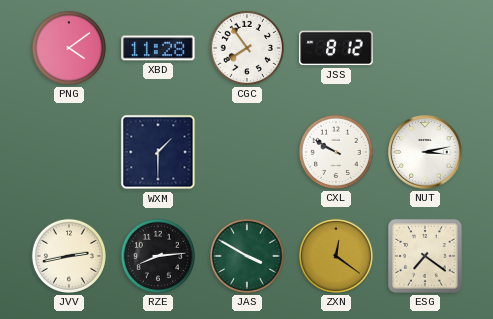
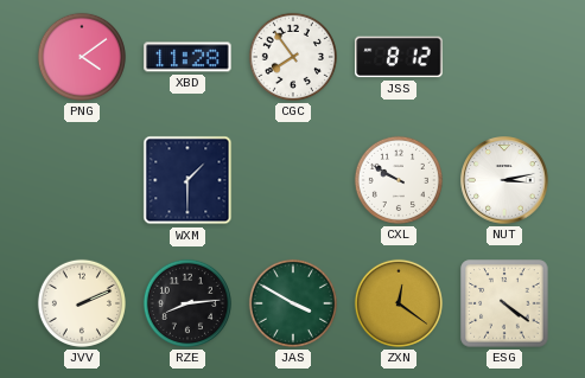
JVV: 2:43 -> 2:11
ESG: 7:21 -> 4:21
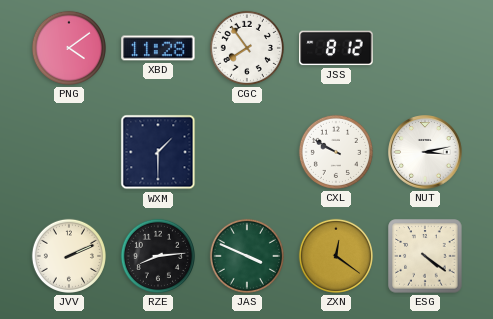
JAS: 3:50 -> 3:49
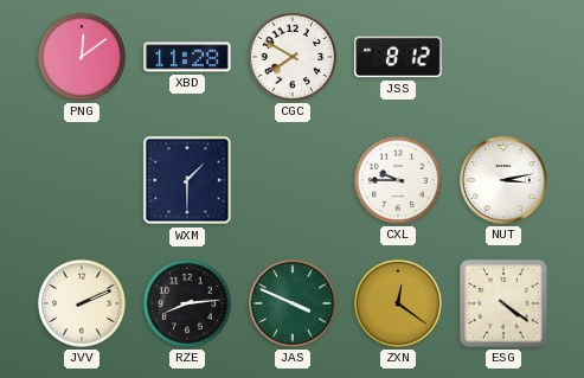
PNG: 4:09 -> 12:09
CGC: 7:54 -> 7:50
CXL: 9:50 -> 9:45
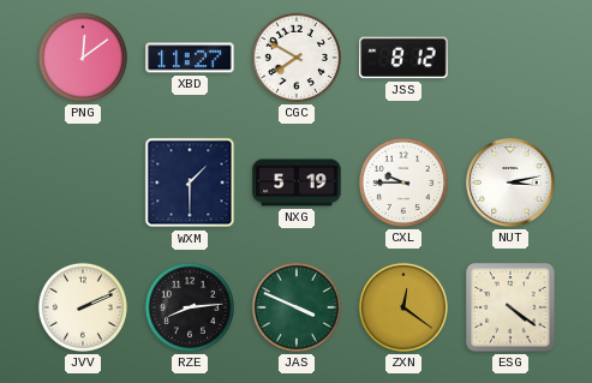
XBD: 11:28 -> 11:27
NXG: none -> 5:19
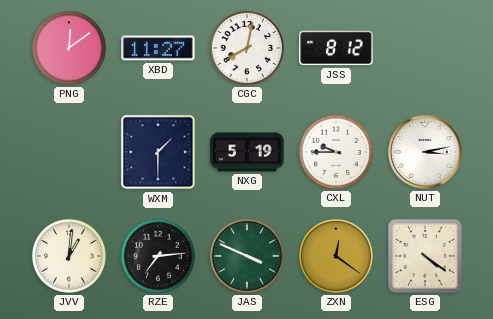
CGC: 7:50 -> 8:02
JVV: 2:11 -> 1:01
RZE: 8:14 -> 7:14
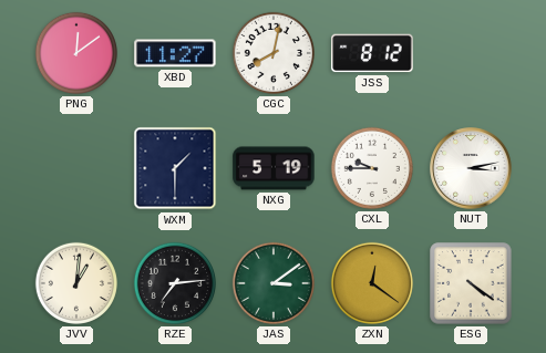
JAS: 3:49 -> 3:09
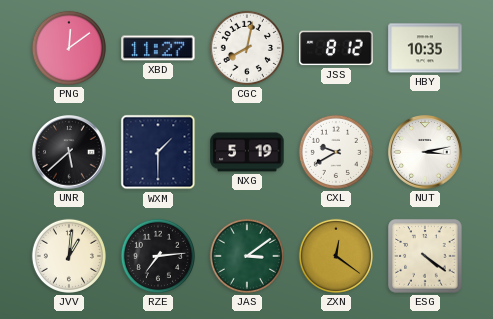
HBY: none -> 10:35
UNR: none -> 5:38
CXL: 9:45 -> 9:40
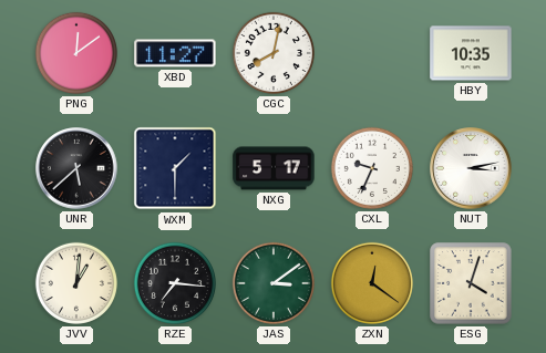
JSS: 8:12 -> none
NXG: 5:19 -> 5:17
CXL: 9:40 -> 9:34
RZE: 7:14 -> 7:16
ESG: 4:21 -> 4:03
